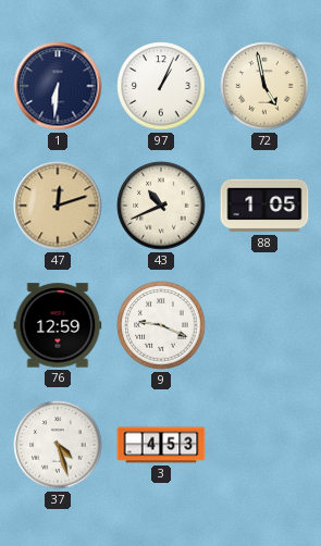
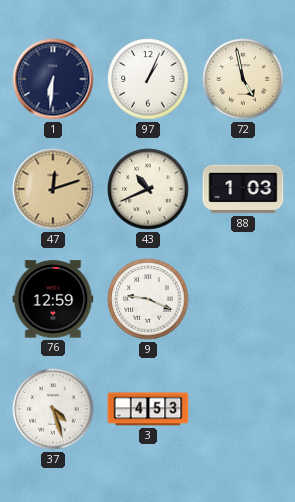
88: 1:05 -> 1:03
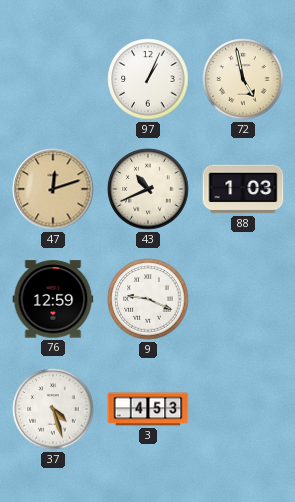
1: 6:31 -> none
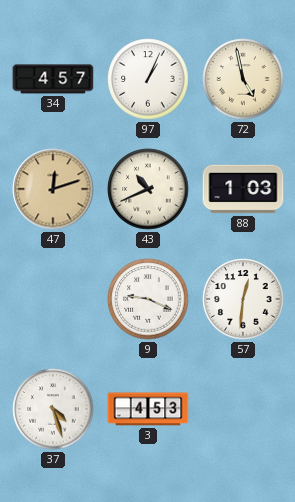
34: none -> 4:57
76: 12:59 -> none
57: none -> 12:31
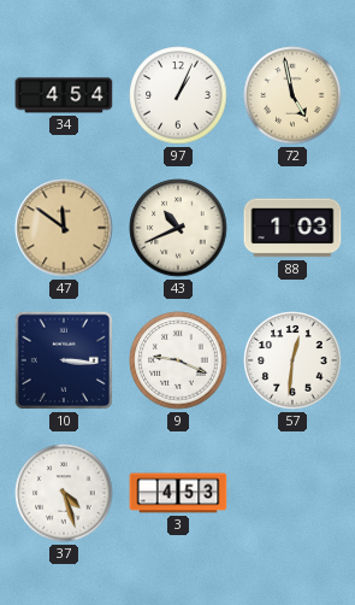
34: 4:57 -> 4:54
47: 12:12 -> 11:51
10: none -> 3:16
